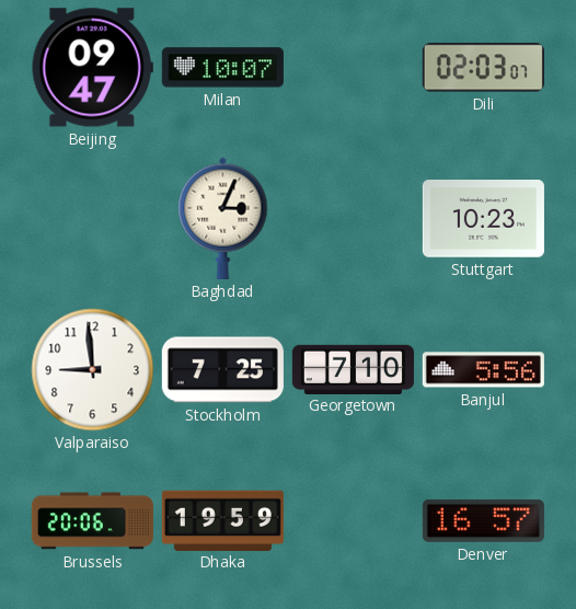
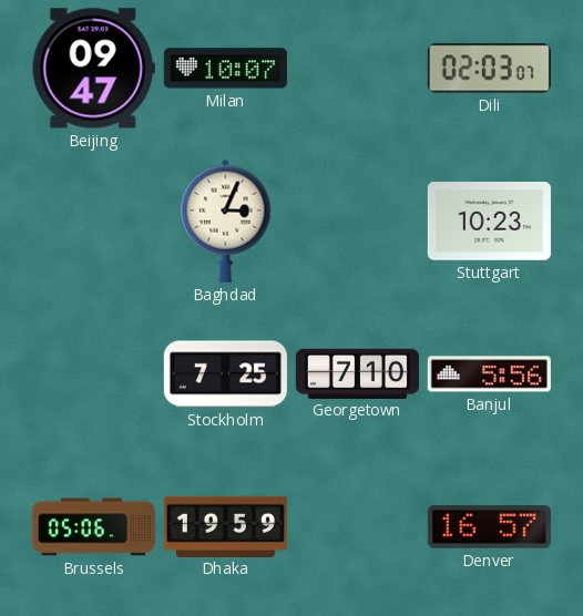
Valparaiso: 8:59 -> none
Brussels: 20:06 -> 05:06
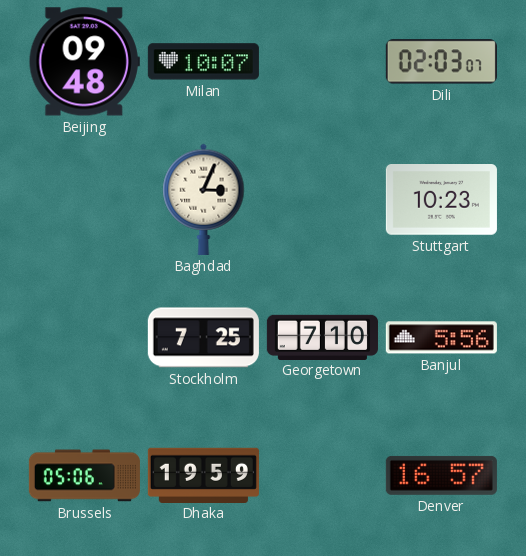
Beijing: 09:47 -> 09:48
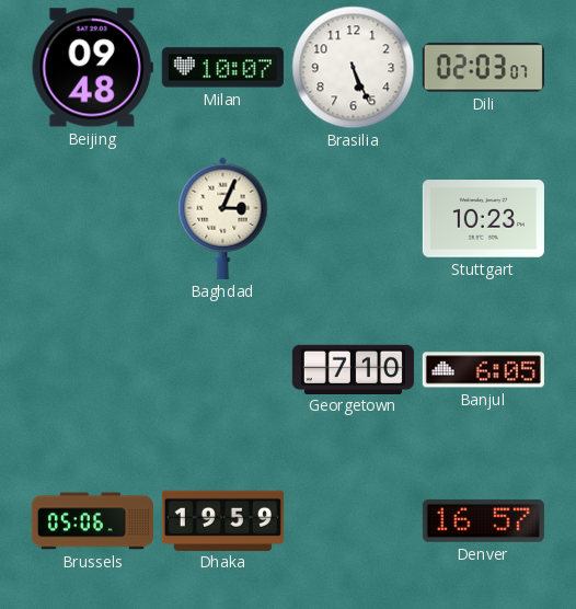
Brasilia: none -> 5:26
Stockholm: 7:25 -> none
Banjul: 5:56 -> 6:05
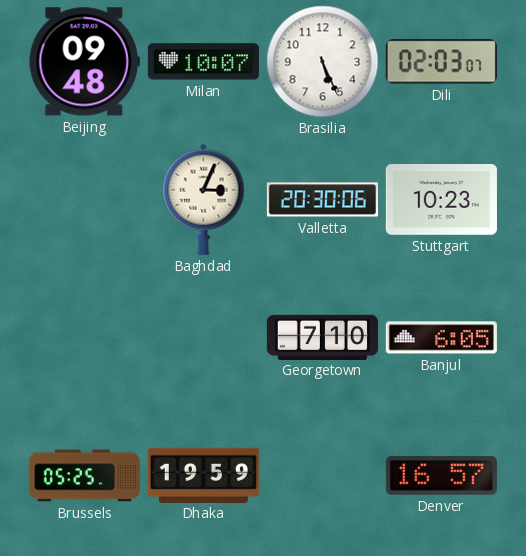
Valletta: none -> 20:30
Brussels: 05:06 -> 05:25
